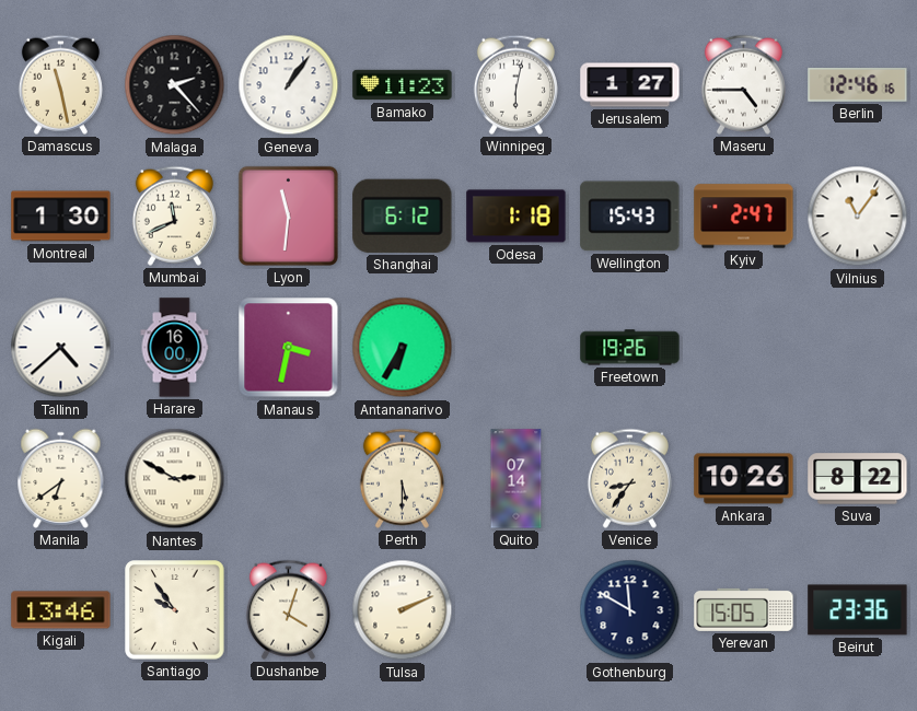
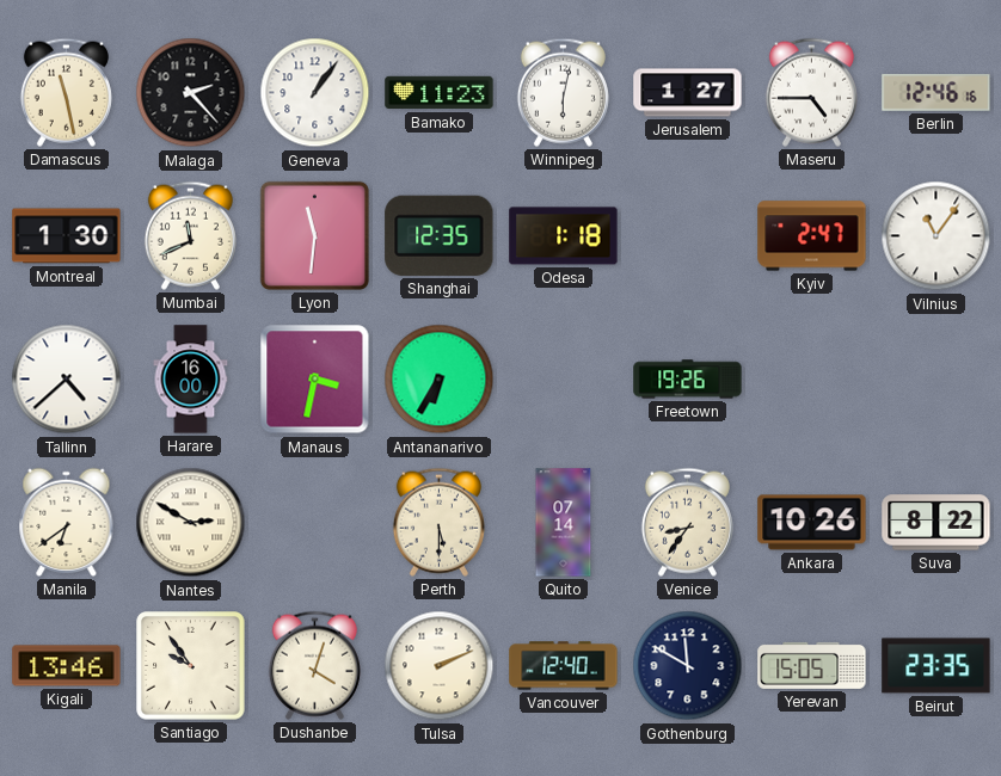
Shanghai: 6:12 -> 12:35
Wellington: 15:43 -> none
Vancouver: none -> 12:40
Beirut: 23:36 -> 23:35
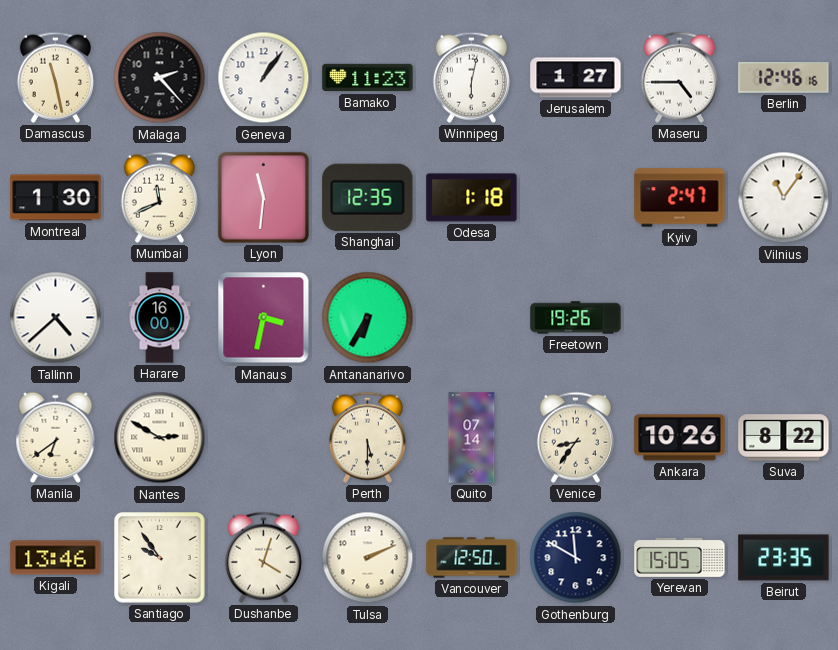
Vancouver: 12:40 -> 12:50
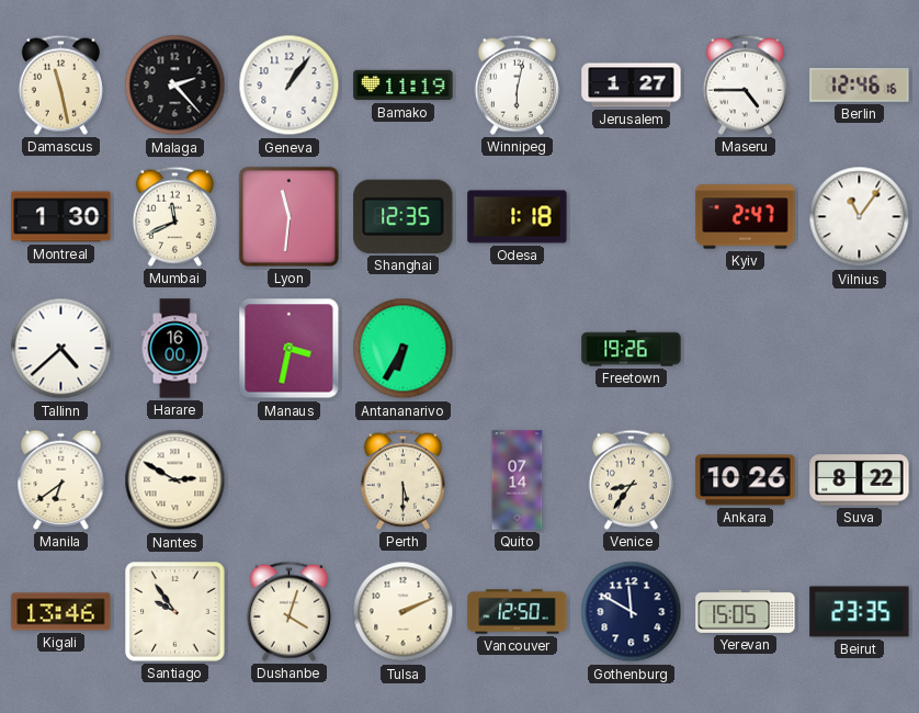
Bamako: 11:23 -> 11:19
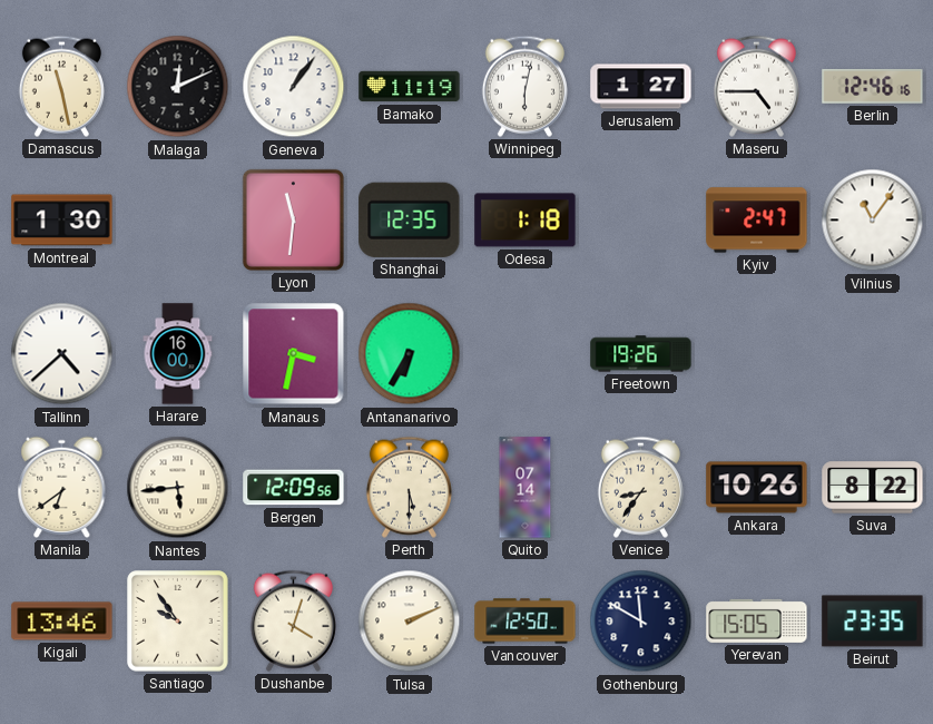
Malaga: 2:23 -> 12:11
Mumbai: 11:41 -> none
Nantes: 2:50 -> 5:44
Bergen: none -> 12:09
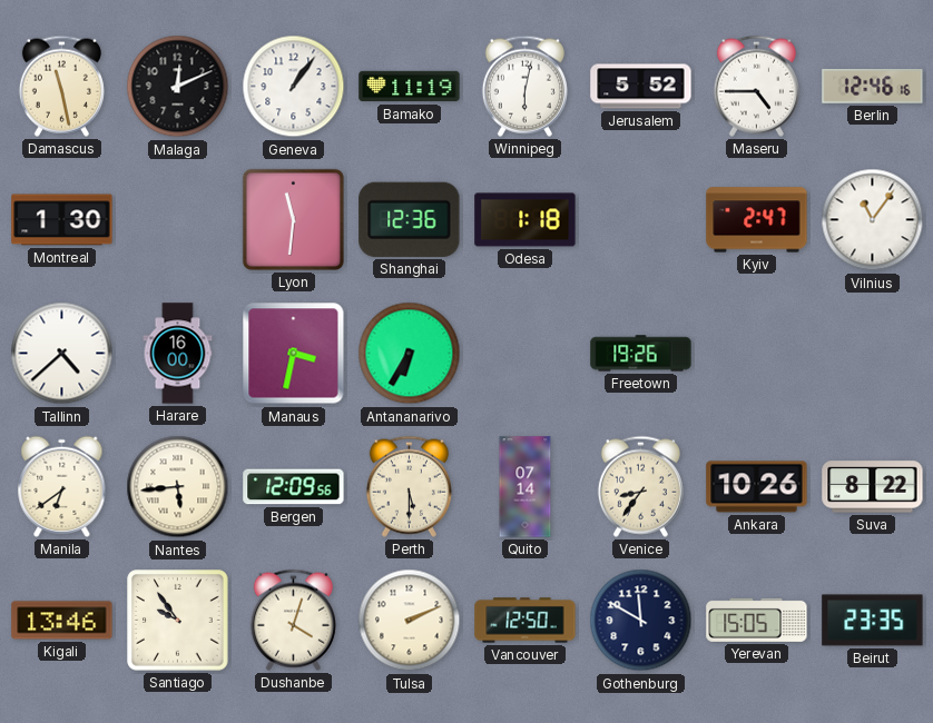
Jerusalem: 1:27 -> 5:52
Shanghai: 12:35 -> 12:36
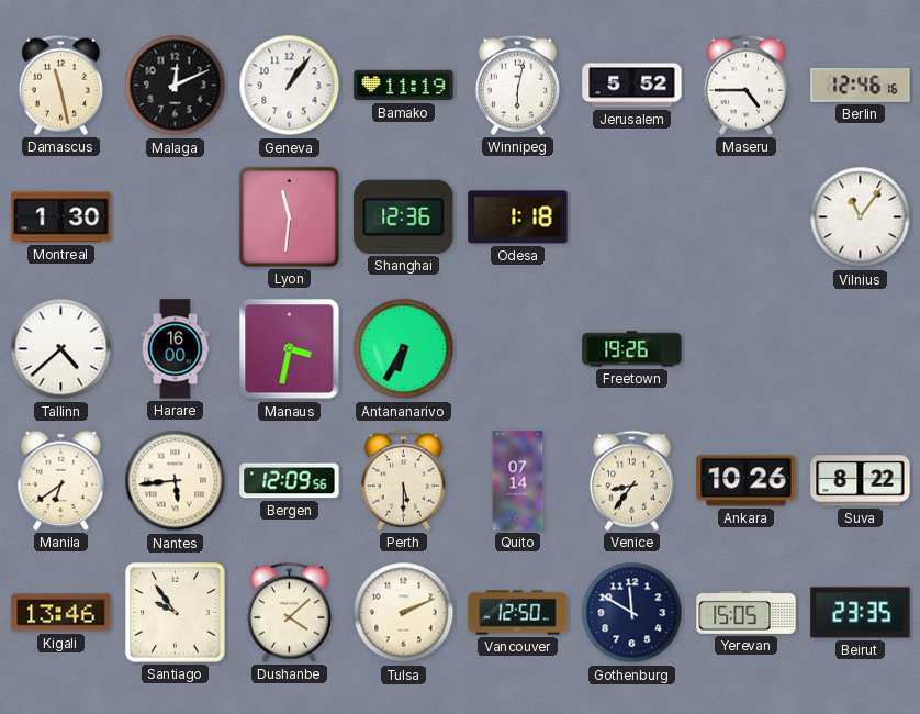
Kyiv: 2:47 -> none
Dushanbe: 4:03 -> 4:08
